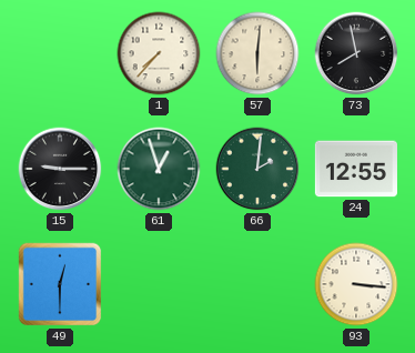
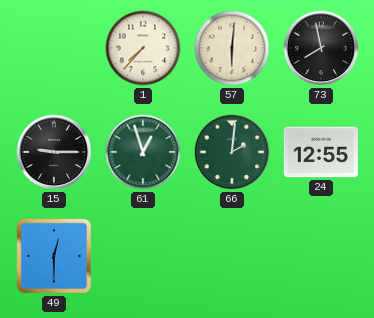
93: 3:16 -> none
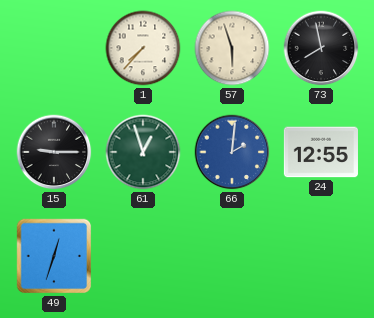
57: 6:01 -> 5:57
66 dial: green -> blue
49: 12:30 -> 12:33
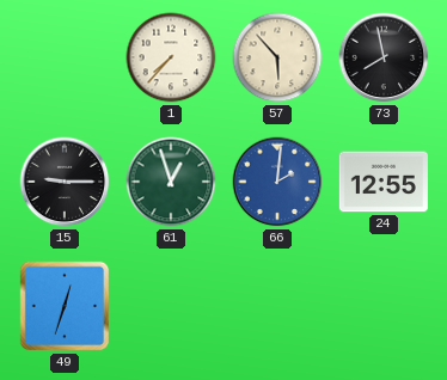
57: 5:57 -> 5:53
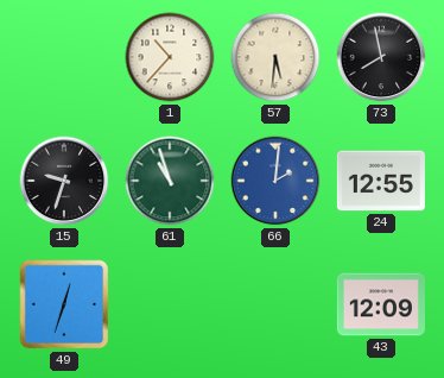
1: 7:37 -> 10:37
57: 5:53 -> 5:31
15: 9:15 -> 9:33
61: 12:57 -> 10:57
43: none -> 12:09
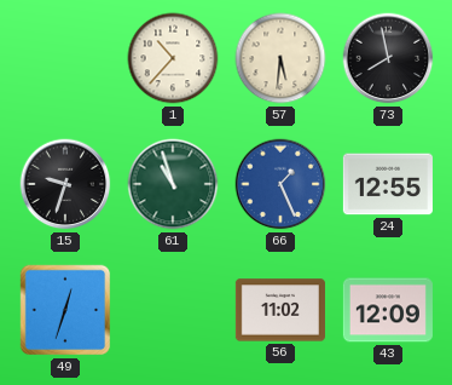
66: 2:01 -> 1:26
56: none -> 11:02
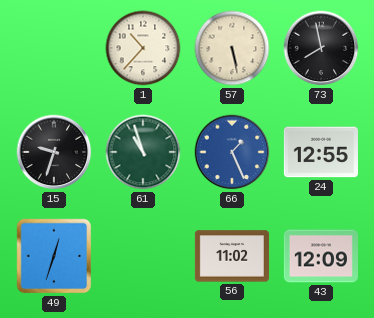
57: 5:31 -> 5:28
